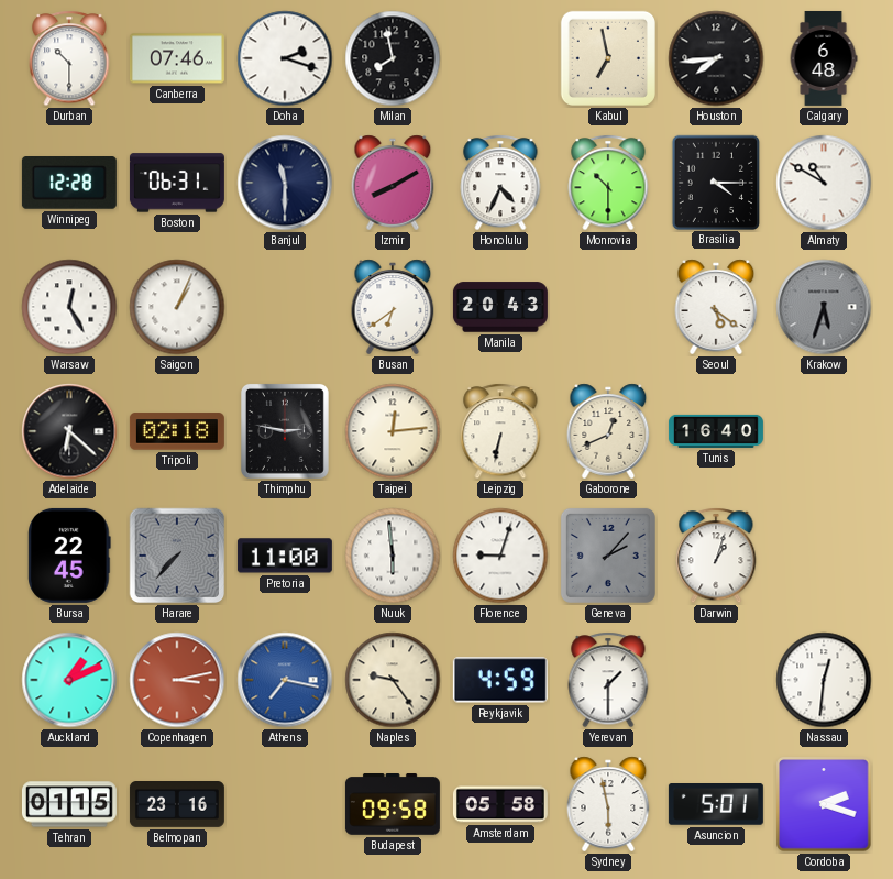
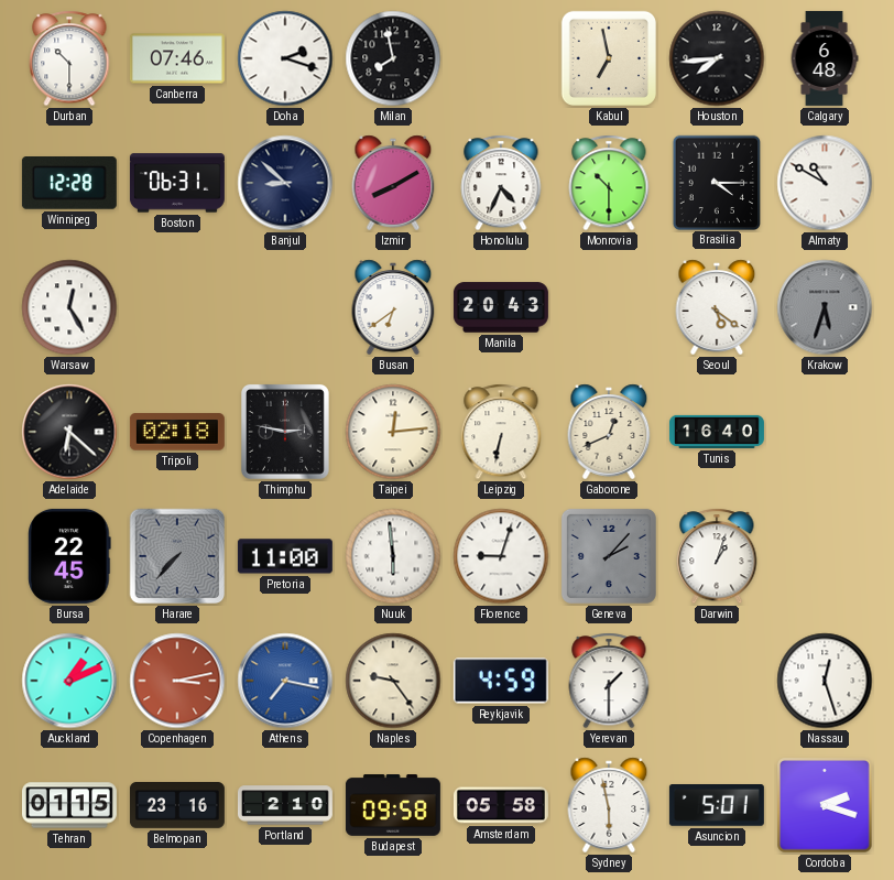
Banjul: 11:30 -> 8:52
Saigon: 1:04 -> none
Nassau: 12:31 -> 12:27
Portland: none -> 2:10
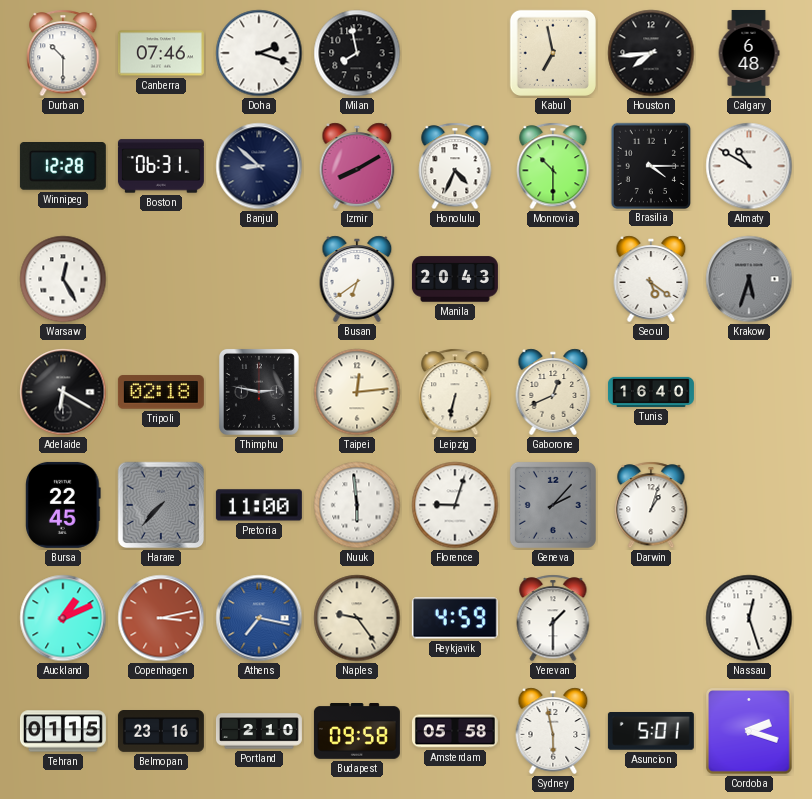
Adelaide: 6:22 -> 6:20
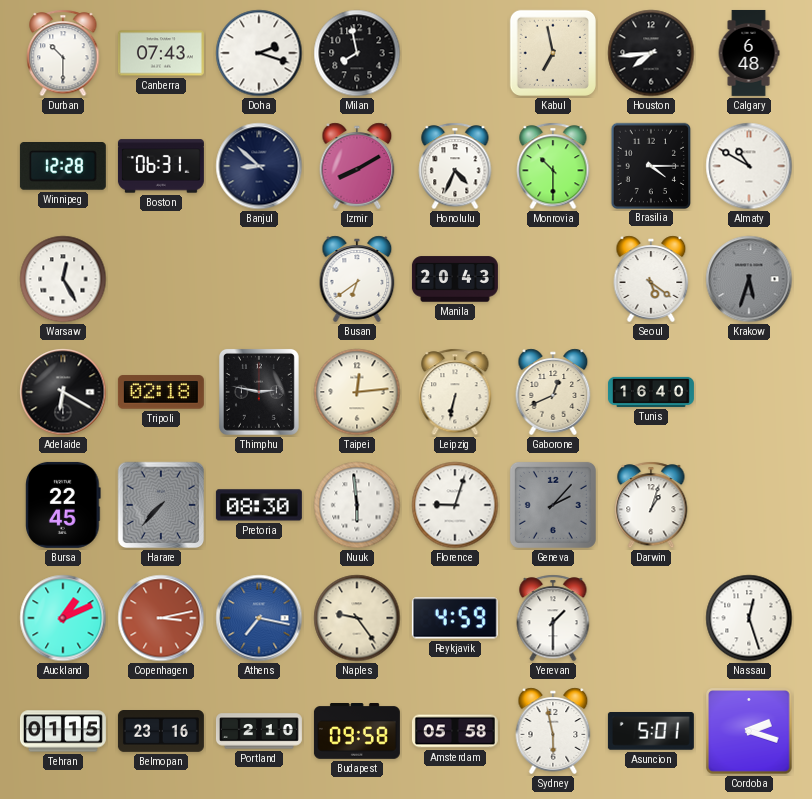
Canberra: 07:46 -> 07:43
Pretoria: 11:00 -> 08:30
